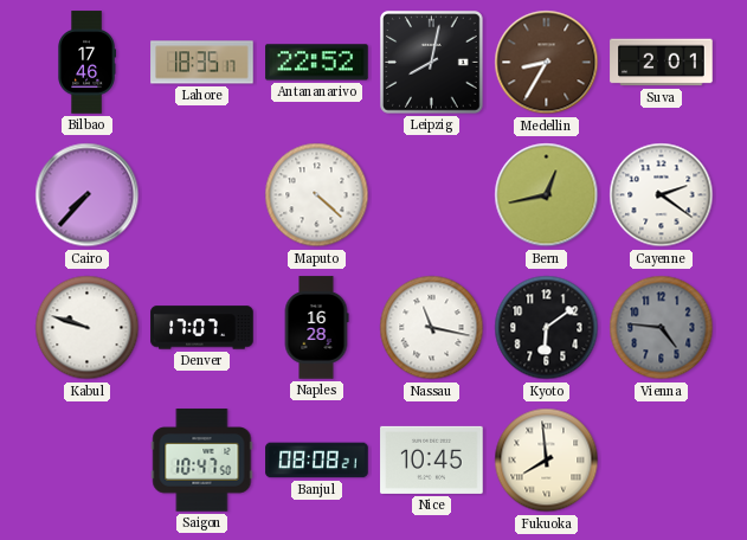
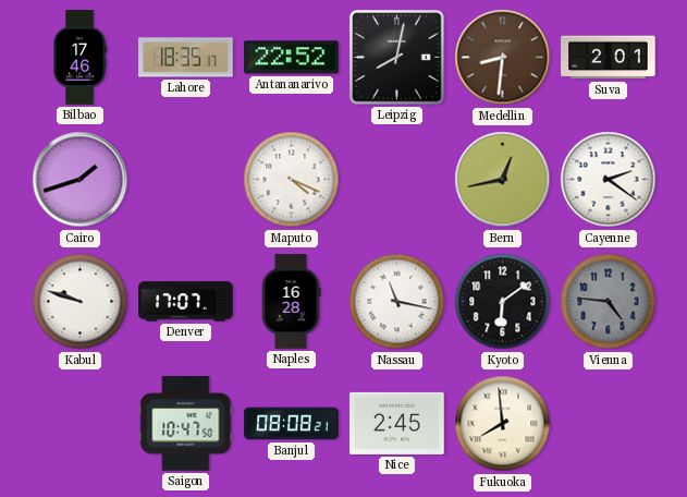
Medellin: 8:35 -> 8:31
Cairo: 7:37 -> 1:42
Maputo: 4:22 -> 4:19
Nice: 10:45 -> 2:45
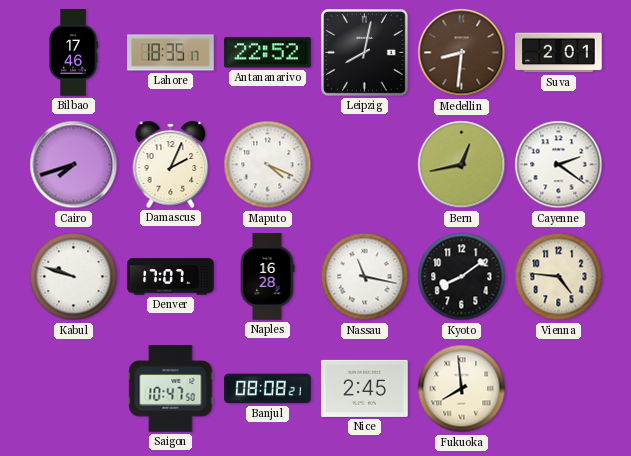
Cairo: 1:42 -> 7:42
Damascus: none -> 2:04
Kyoto: 6:09 -> 8:09
Vienna dial: grey -> cream
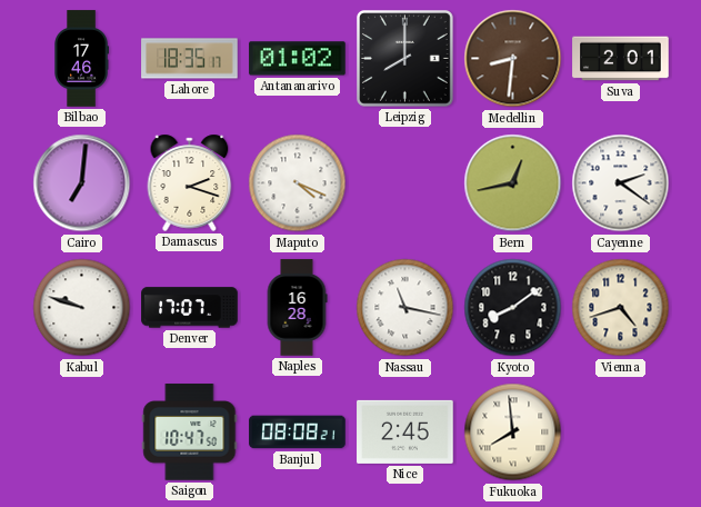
Antananarivo: 22:52 -> 01:02
Leipzig: 8:02 -> 8:00
Cairo: 7:42 -> 7:01
Damascus: 2:04 -> 2:18
Vienna: 4:46 -> 4:42
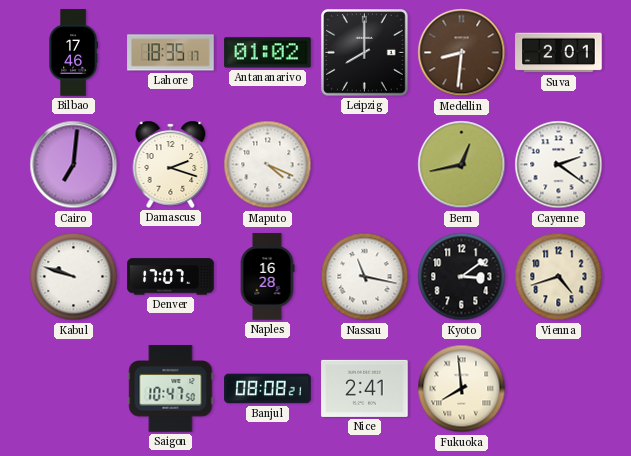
Kyoto: 8:09 -> 3:09
Nice: 2:45 -> 2:41
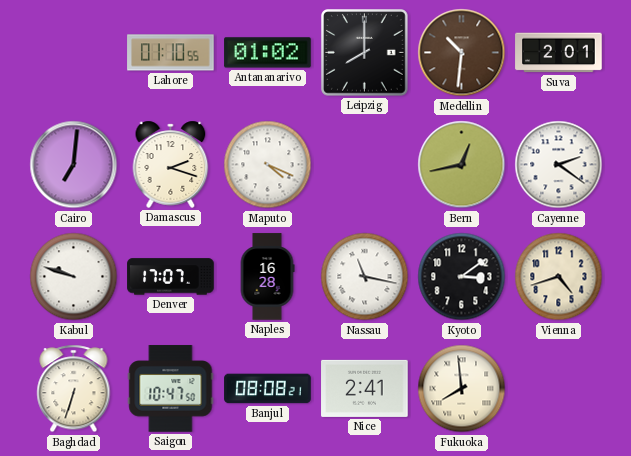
Bilbao: 17:46 -> none
Lahore: 18:35 -> 01:10
Medellin: 8:31 -> 10:31
Baghdad: none -> 6:33
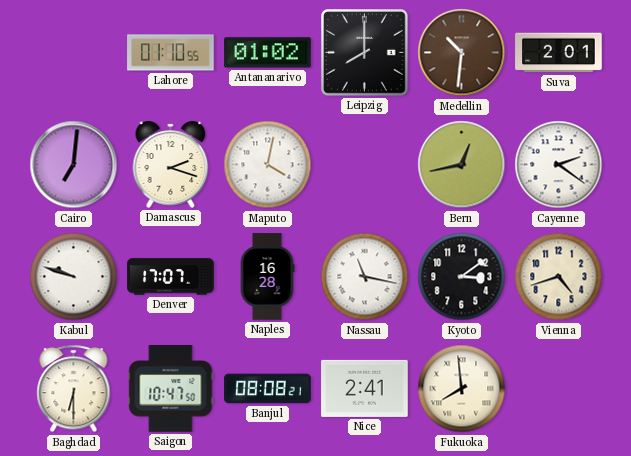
Maputo: 4:19 -> 4:02
Baghdad: 6:33 -> 6:30
